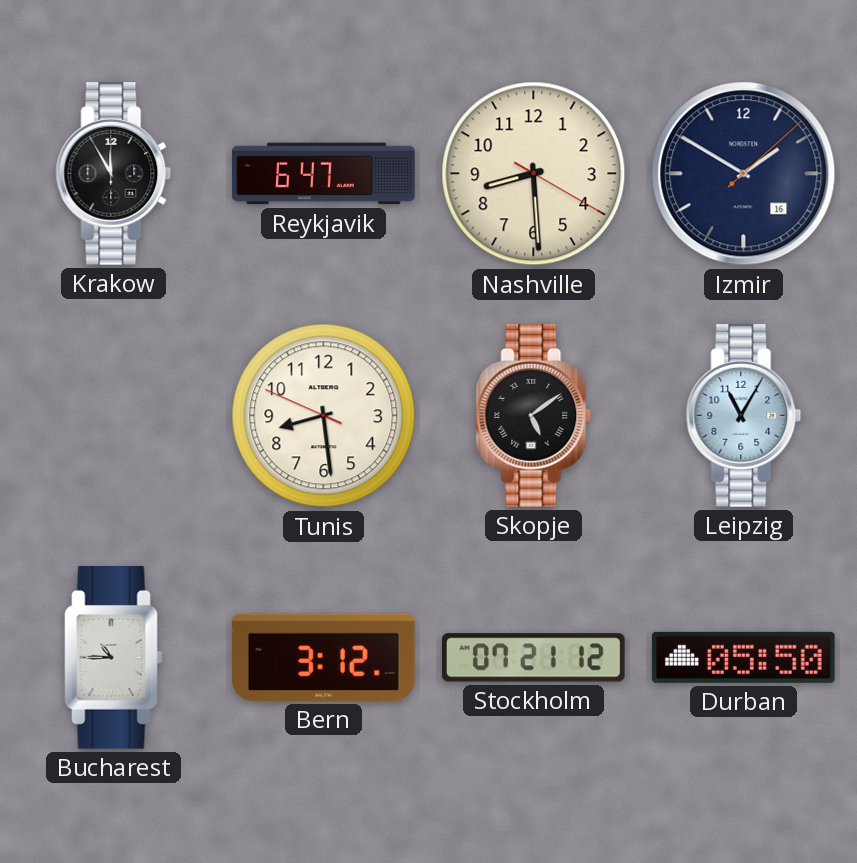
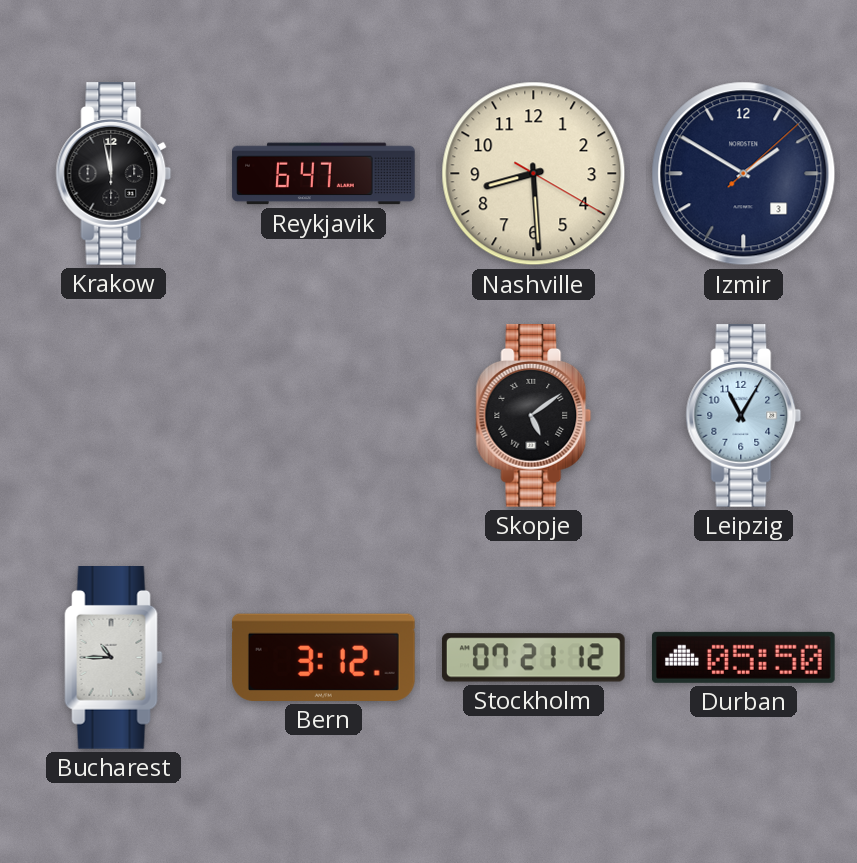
Krakow: 11:55 -> 11:58
Izmir date: 16 -> 3
Tunis: 8:28 -> none
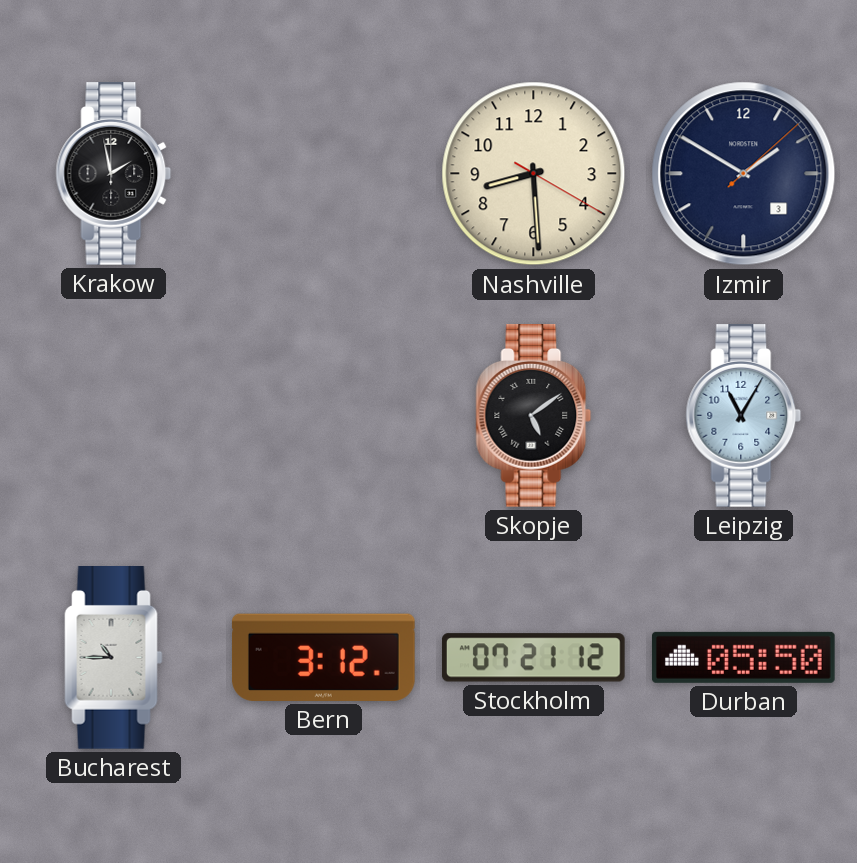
Krakow: 11:58 -> 1:58
Reykjavik: 6:47 -> none
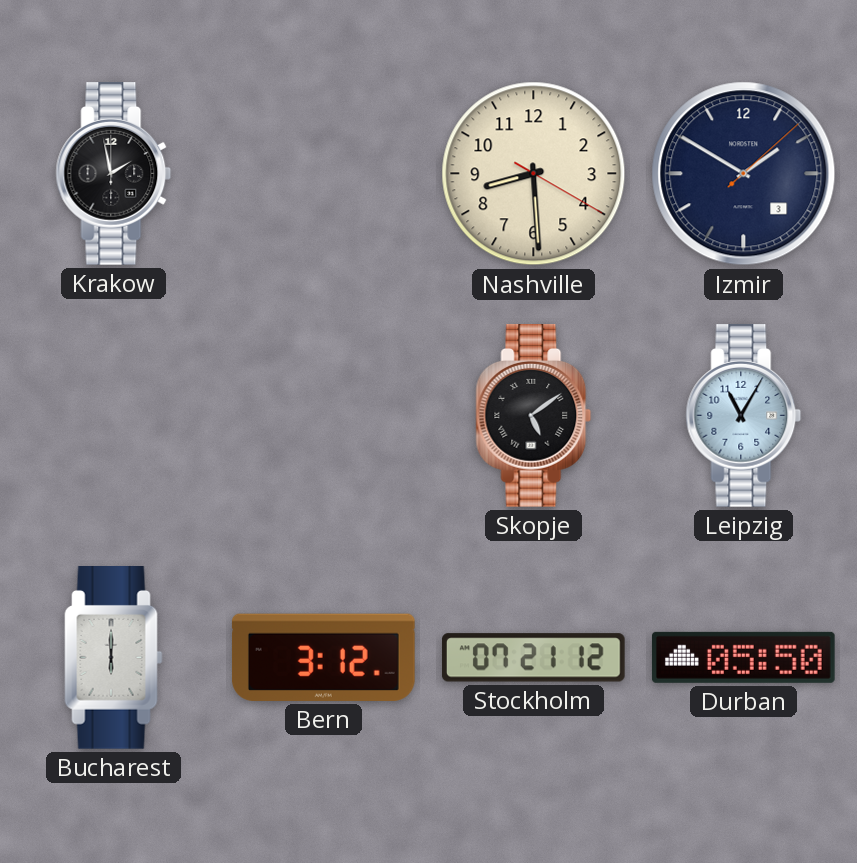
Bucharest: 10:45 -> 6:00
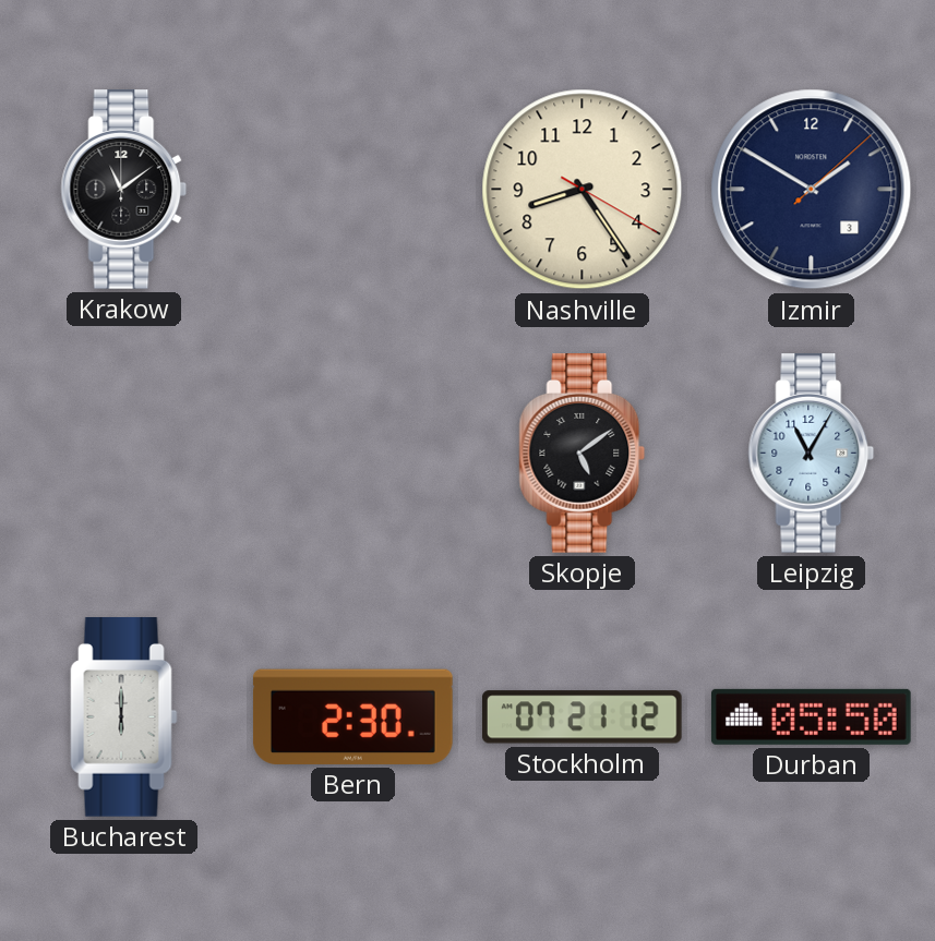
Krakow: 1:58 -> 11:09
Nashville: 8:29 -> 8:24
Bern: 3:12 -> 2:30
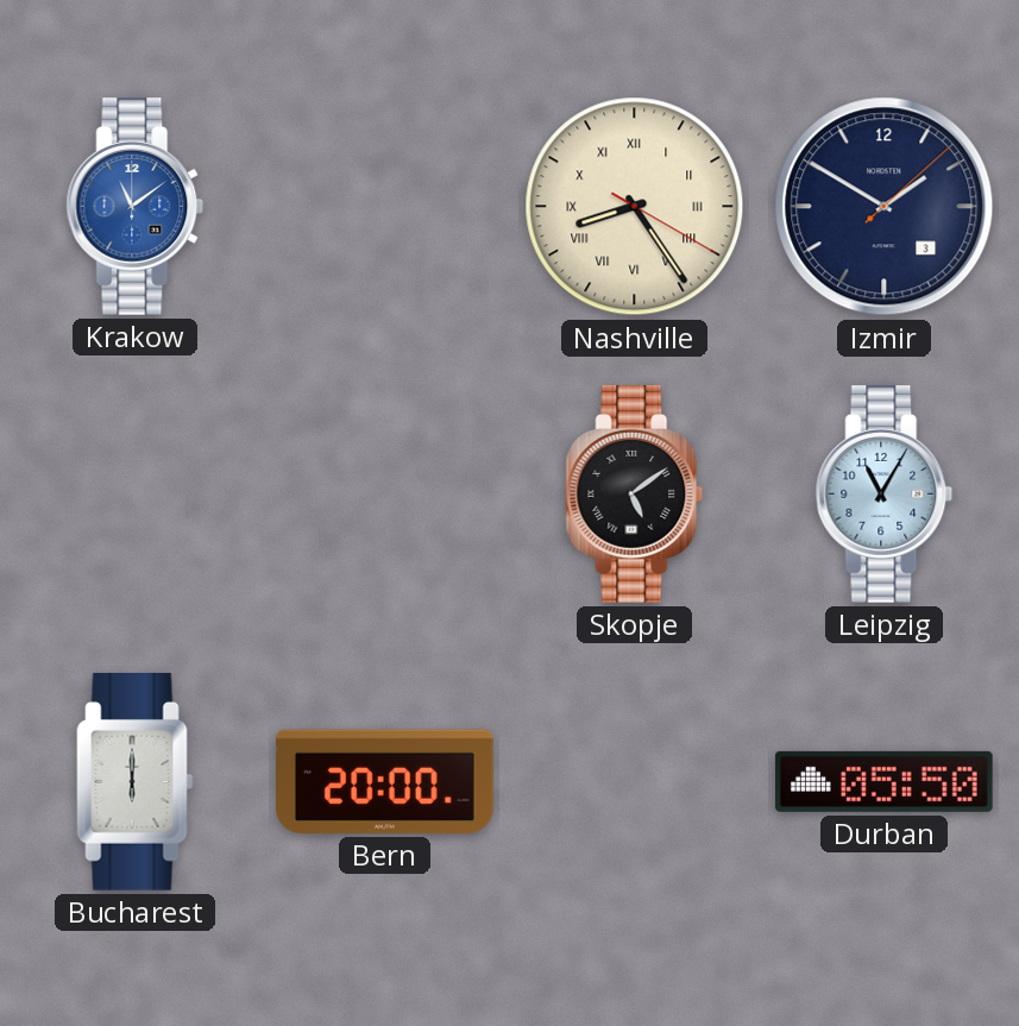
Krakow dial: black -> blue
Nashville numerals: Arabic -> Roman
Bern: 2:30 -> 20:00
Stockholm: 07:21 -> none
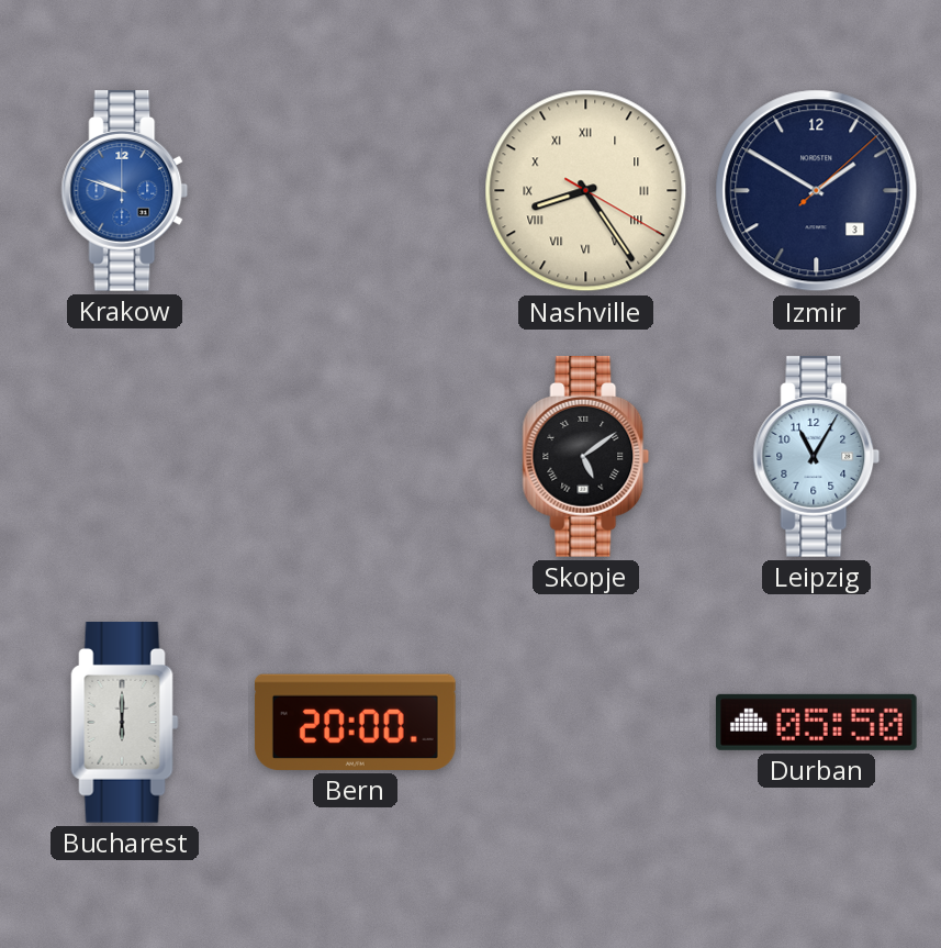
Krakow: 11:09 -> 9:48
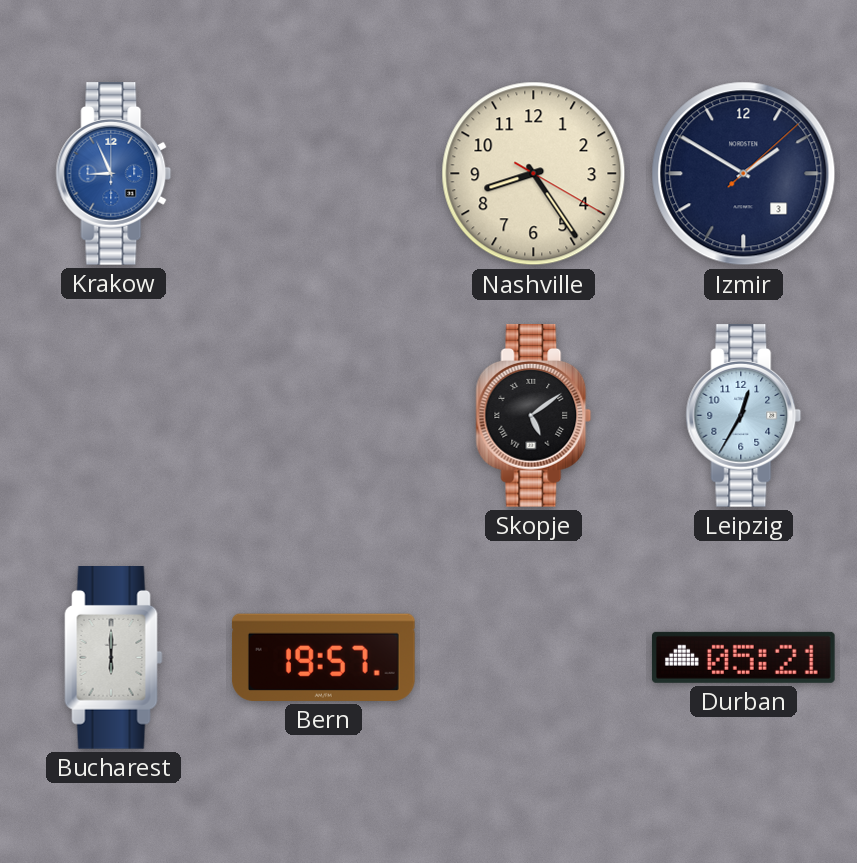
Krakow: 9:48 -> 8:56
Nashville numerals: Roman -> Arabic
Leipzig: 11:05 -> 12:35
Bern: 20:00 -> 19:57
Durban: 05:50 -> 05:21
